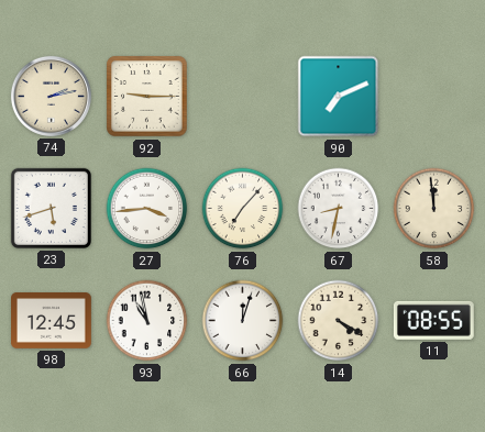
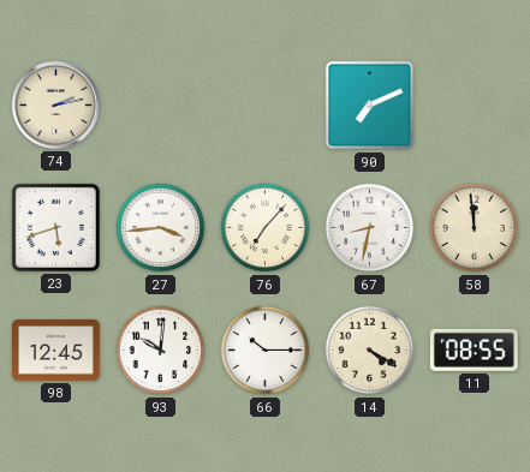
92: 9:15 -> none
93: 10:58 -> 10:01
66: 12:03 -> 10:15
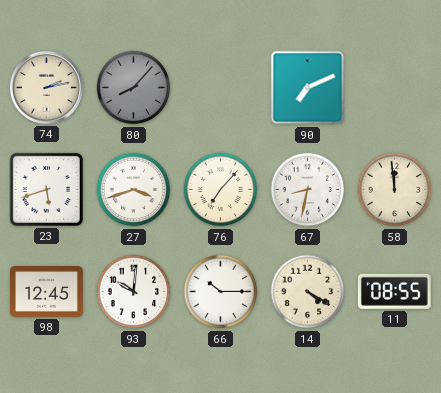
80: none -> 8:07
27: 3:44 -> 3:42
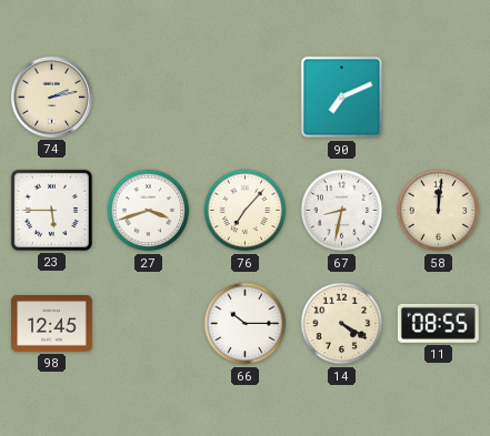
80: 8:07 -> none
23: 5:42 -> 5:45
58: 11:59 -> 12:01
93: 10:01 -> none
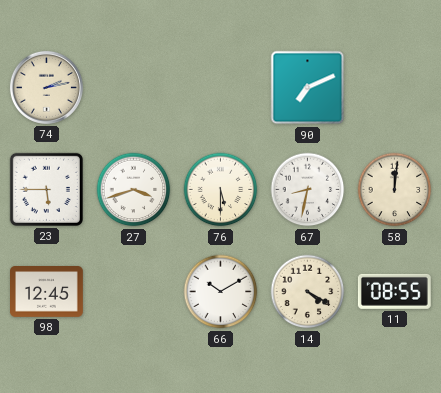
76: 7:07 -> 5:30
66: 10:15 -> 10:10
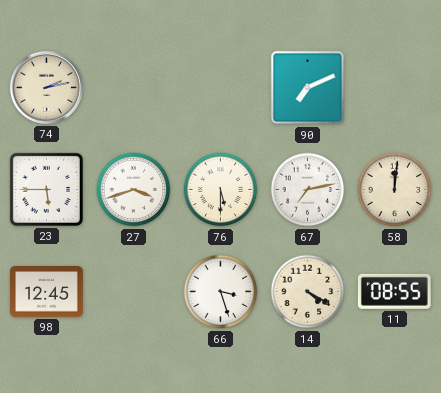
67: 8:32 -> 7:13
66: 10:10 -> 3:27
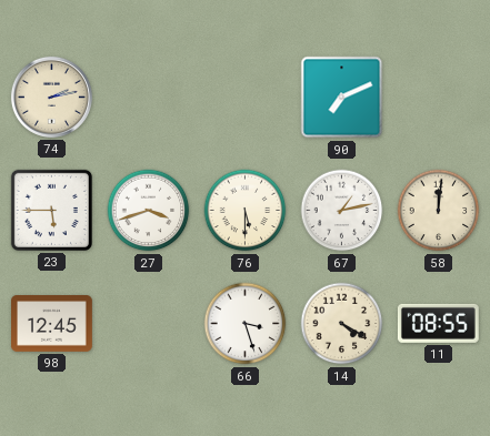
67: 7:13 -> 1:13
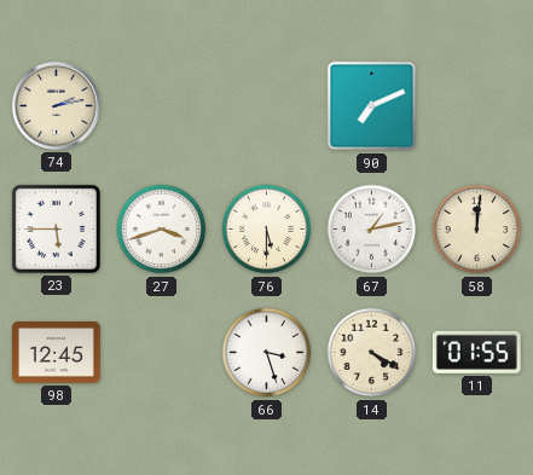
11: 08:55 -> 01:55
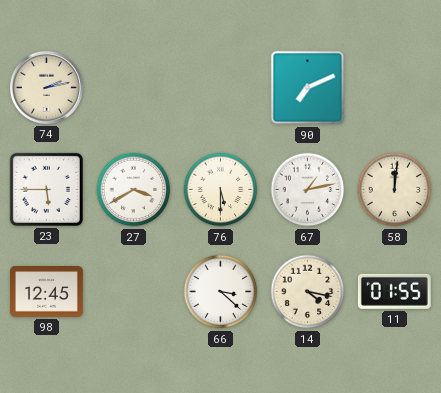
27: 3:42 -> 3:40
66: 3:27 -> 3:22
14: 4:20 -> 4:17
